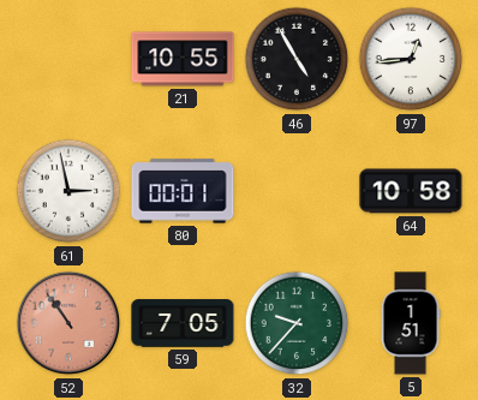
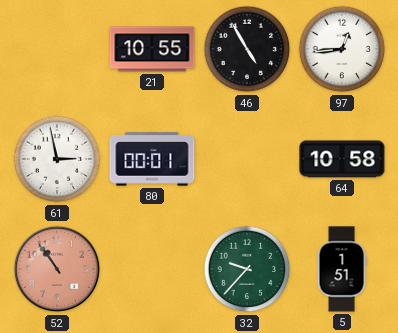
59: 7:05 -> none
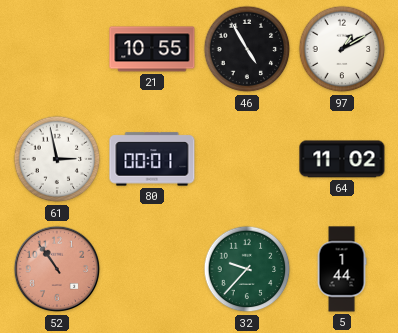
97: 12:44 -> 1:10
64: 10:58 -> 11:02
5: 1:51 -> 1:44
